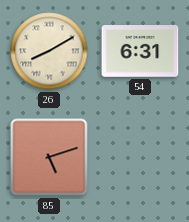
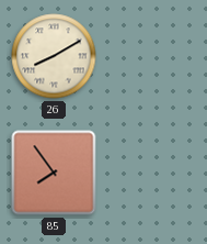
54: 6:31 -> none
85: 5:12 -> 7:54
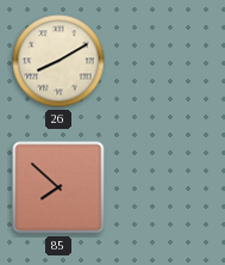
85: 7:54 -> 7:52
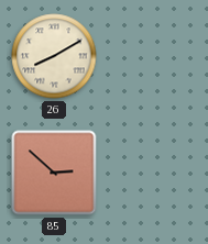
85: 7:52 -> 2:52
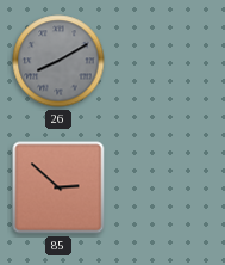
26 dial: cream -> grey
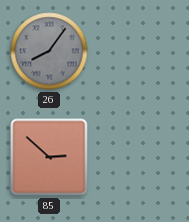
26: 8:10 -> 8:06
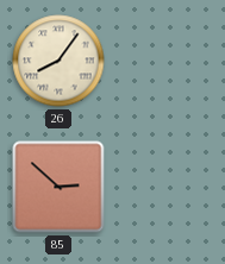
26 dial: grey -> cream
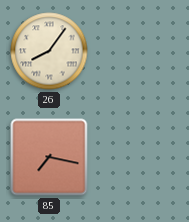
85: 2:52 -> 7:17
